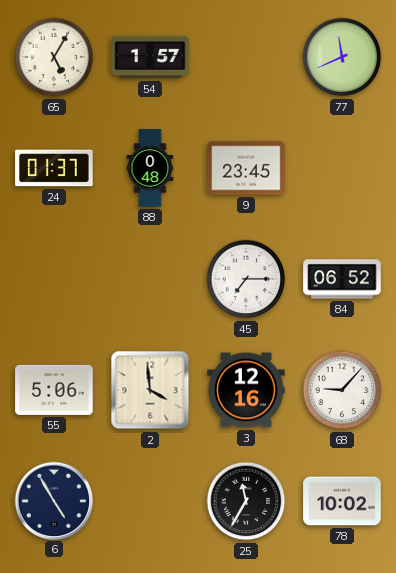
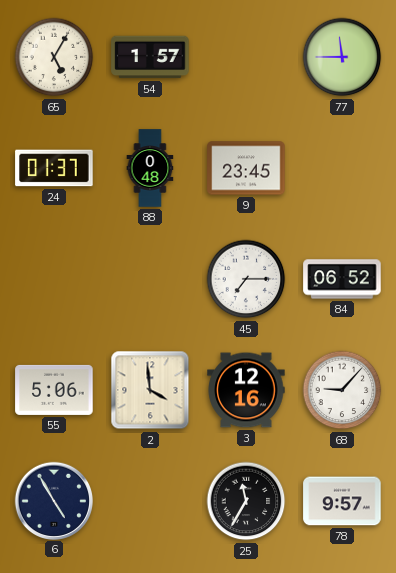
77: 11:41 -> 11:45
78: 10:02 -> 9:57
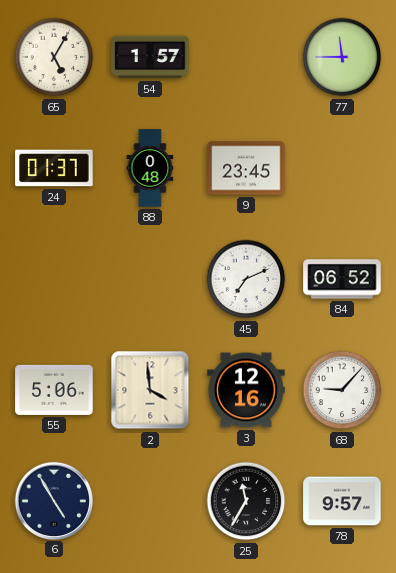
45: 7:15 -> 7:11
